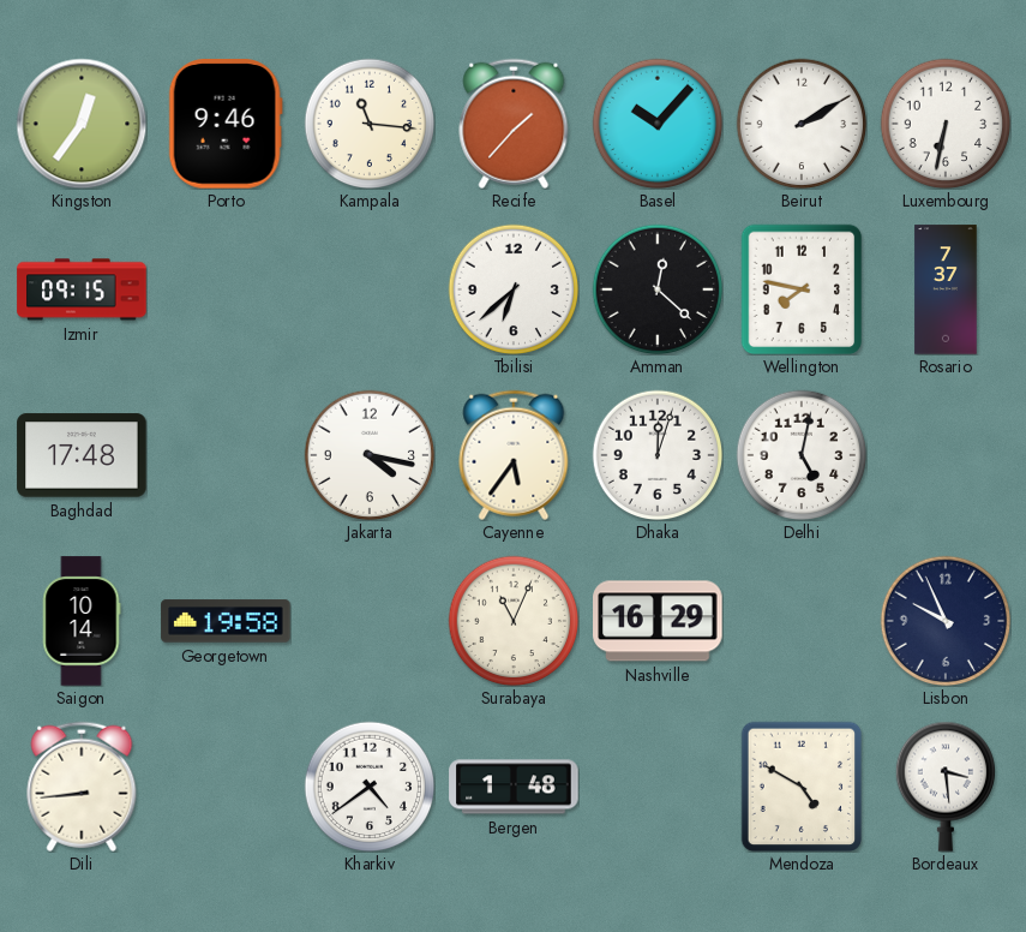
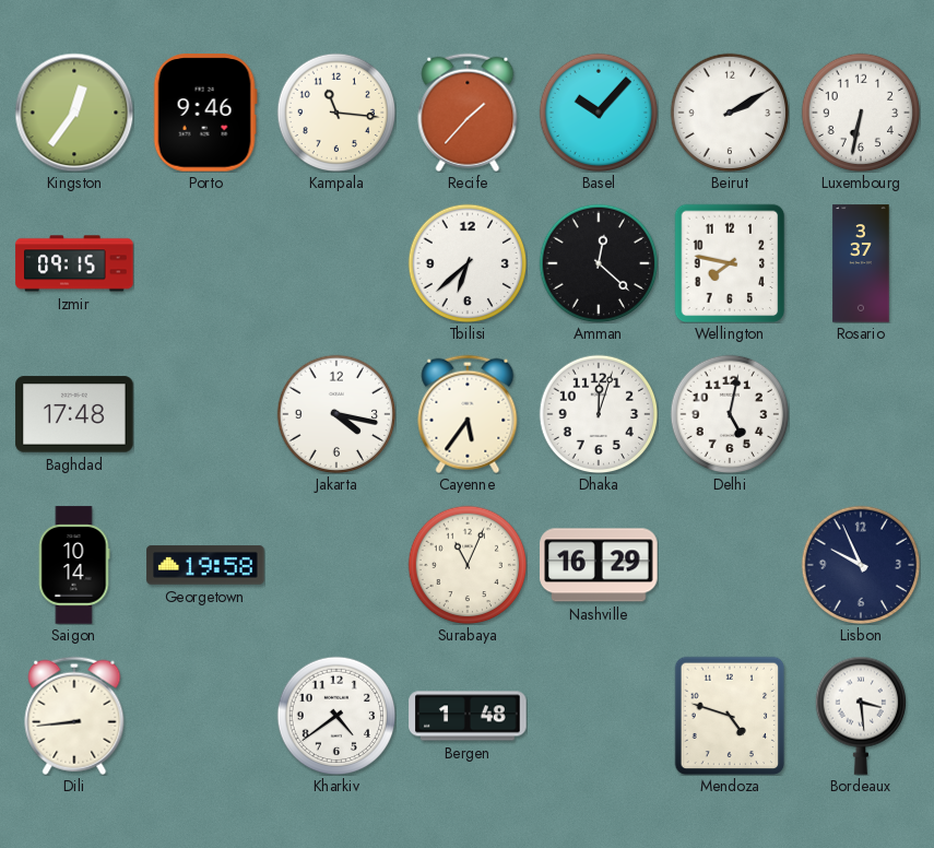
Rosario: 7:37 -> 3:37
Mendoza: 4:50 -> 4:48
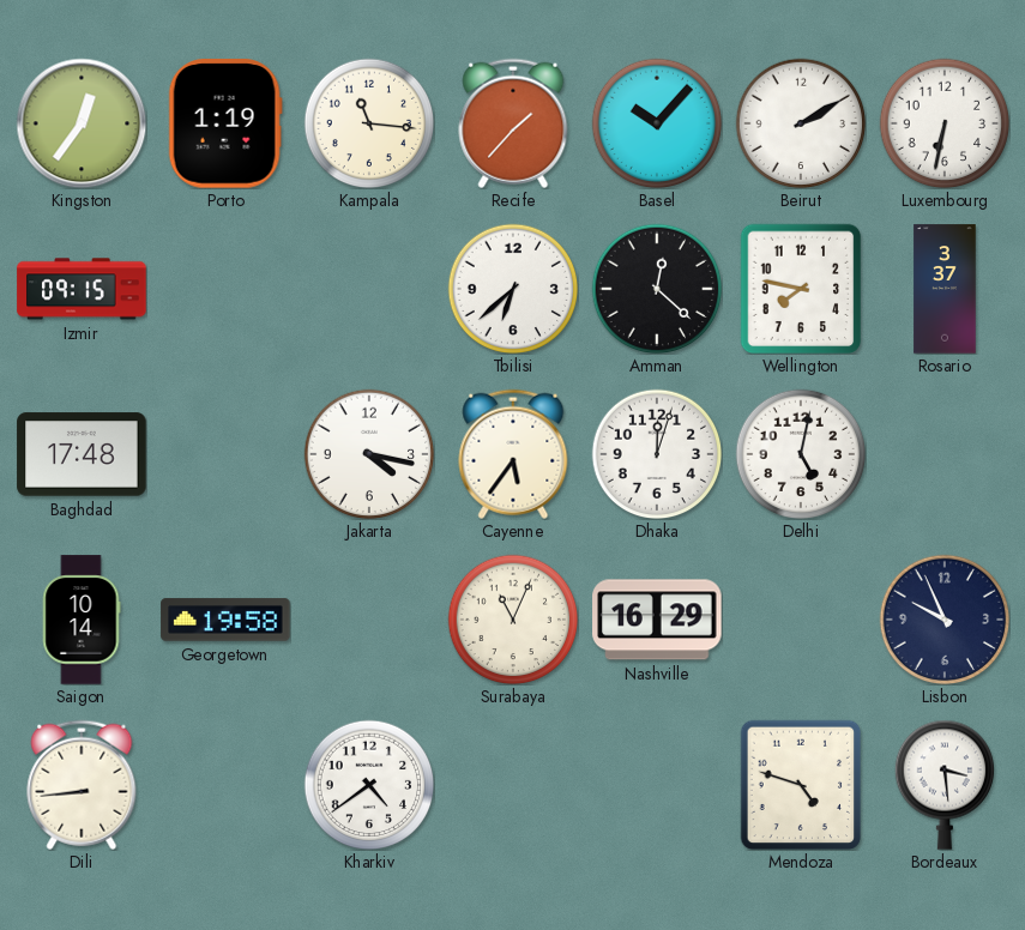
Porto: 9:46 -> 1:19
Bergen: 1:48 -> none
